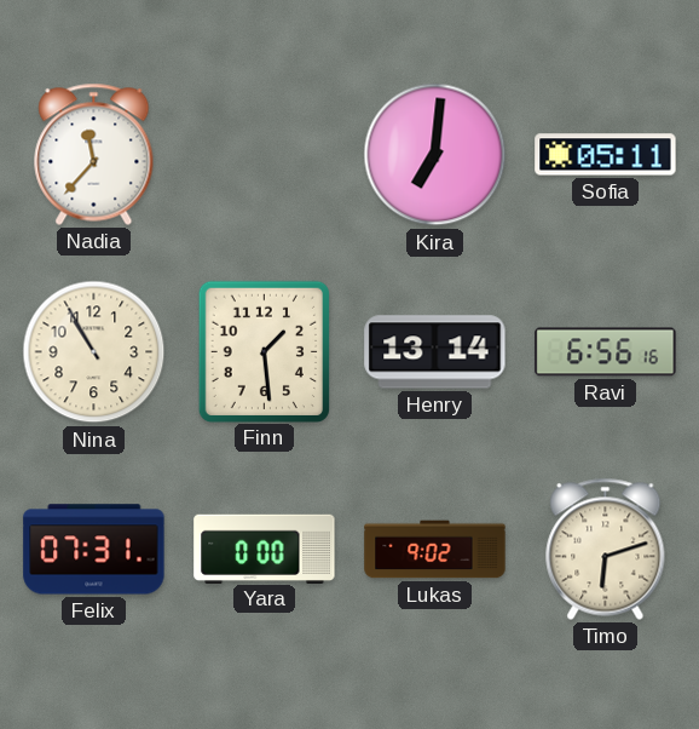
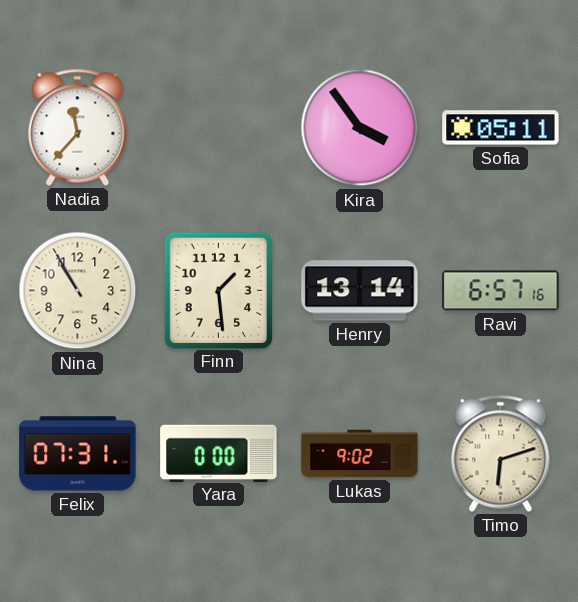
Kira: 7:01 -> 3:54
Ravi: 6:56 -> 6:57
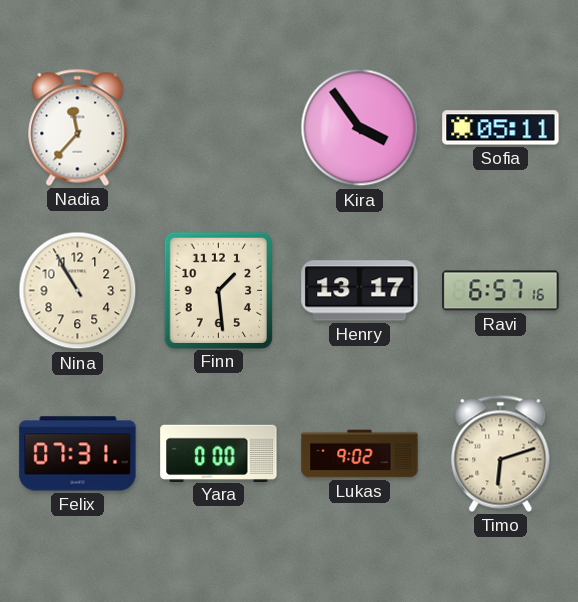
Henry: 13:14 -> 13:17
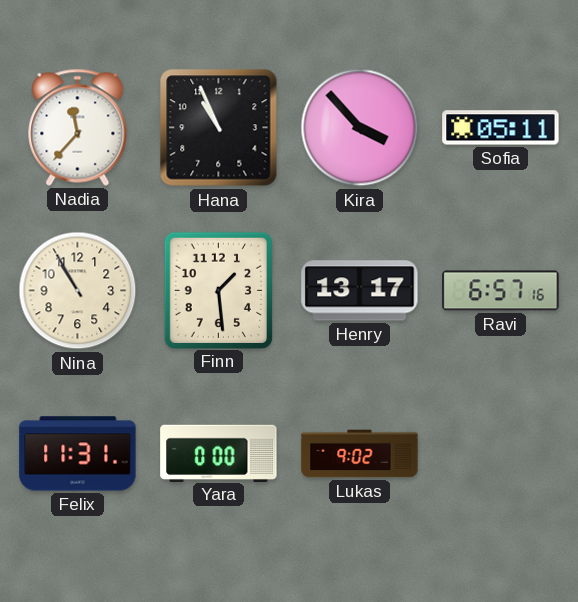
Hana: none -> 10:56
Kira: 3:54 -> 3:53
Felix: 07:31 -> 11:31
Timo: 6:12 -> none
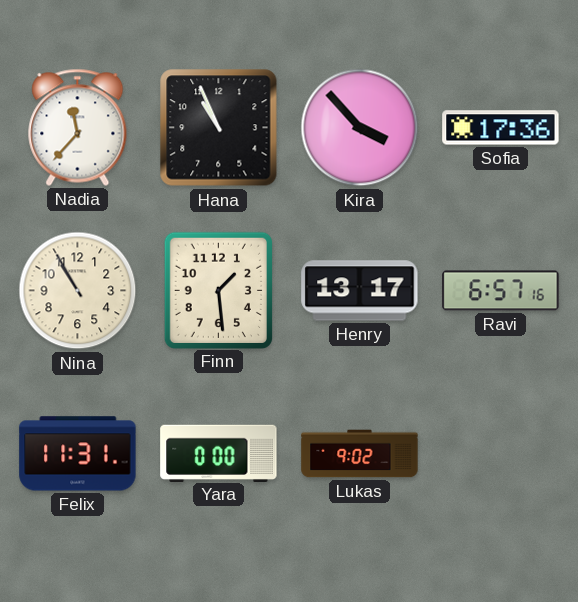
Sofia: 05:11 -> 17:36
